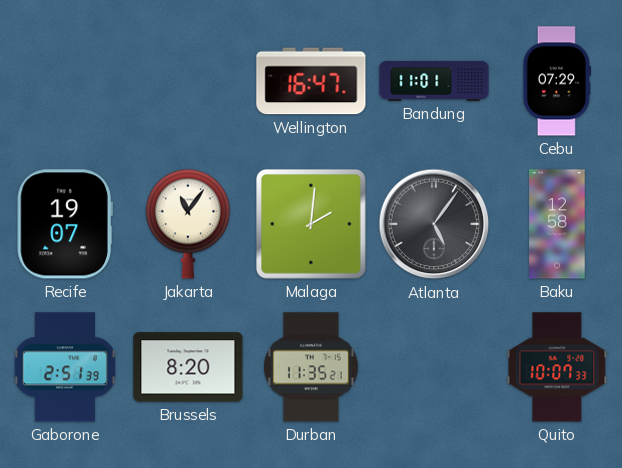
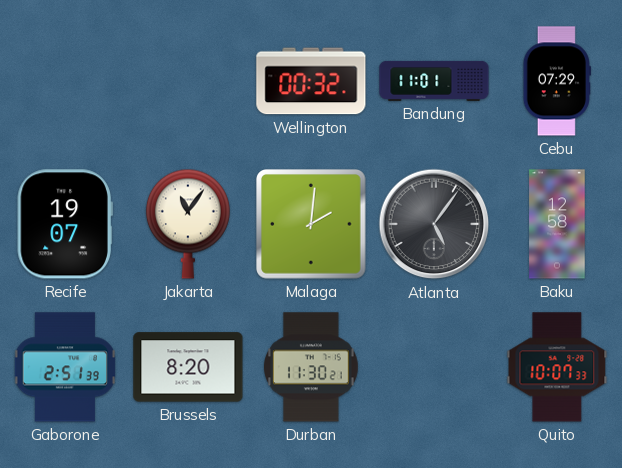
Wellington: 16:47 -> 00:32
Durban: 11:35 -> 11:30
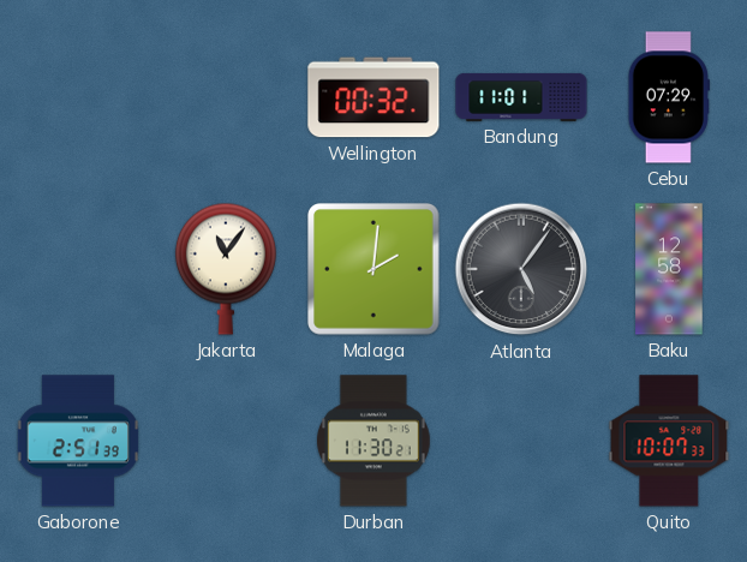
Recife: 19:07 -> none
Brussels: 8:20 -> none
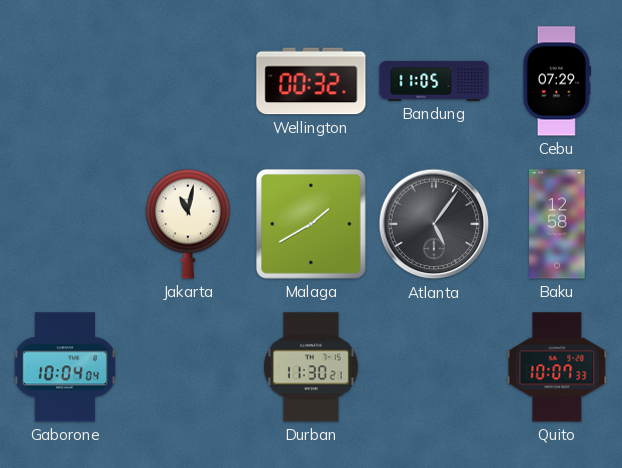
Bandung: 11:01 -> 11:05
Jakarta: 11:06 -> 11:02
Malaga: 2:01 -> 1:40
Gaborone: 2:51 -> 10:04
